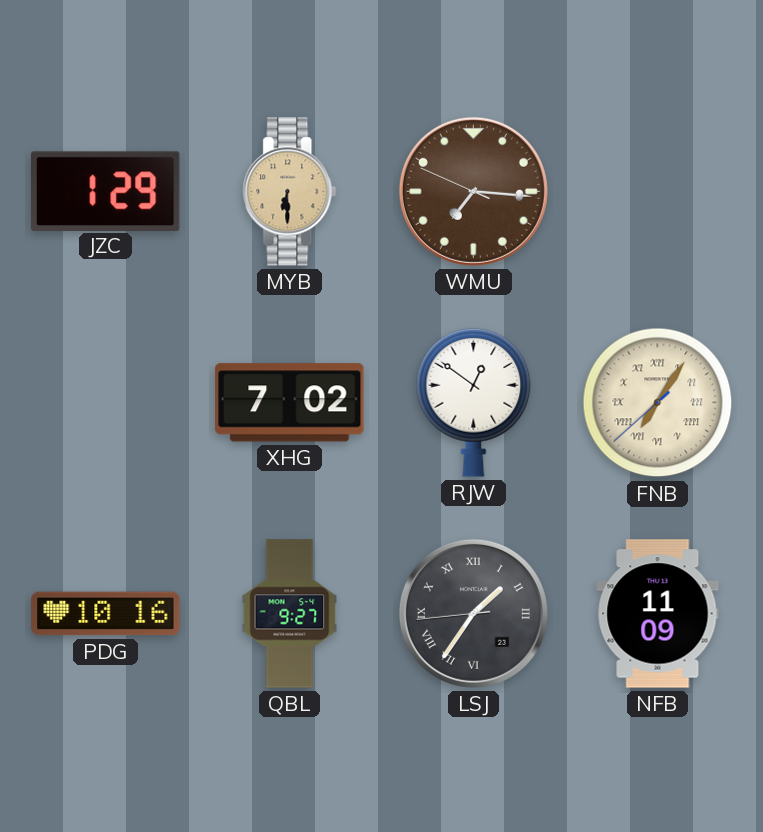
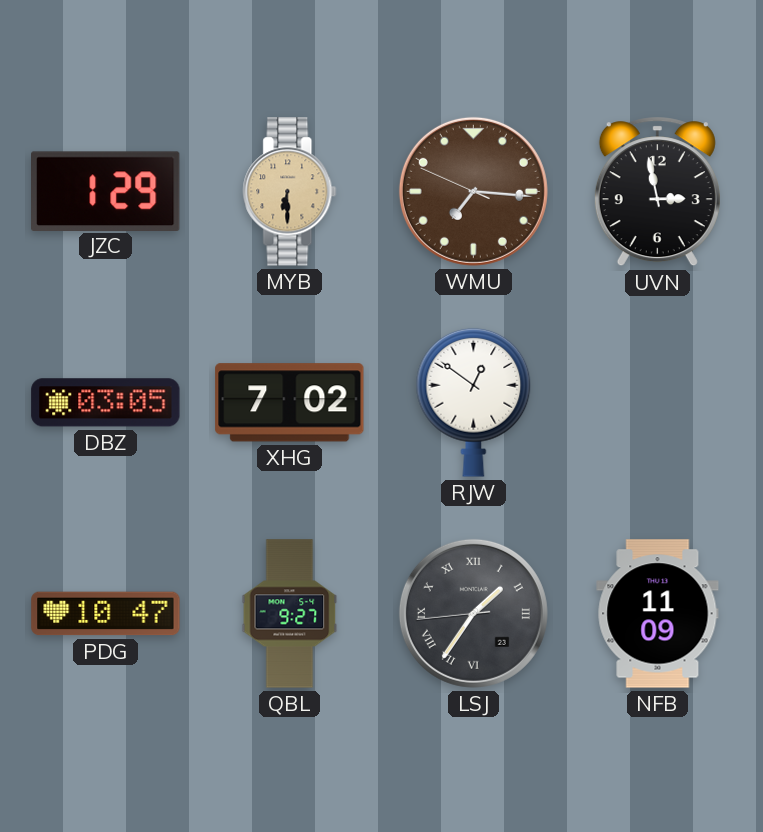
UVN: none -> 2:58
DBZ: none -> 03:05
FNB: 7:05 -> none
PDG: 10:16 -> 10:47
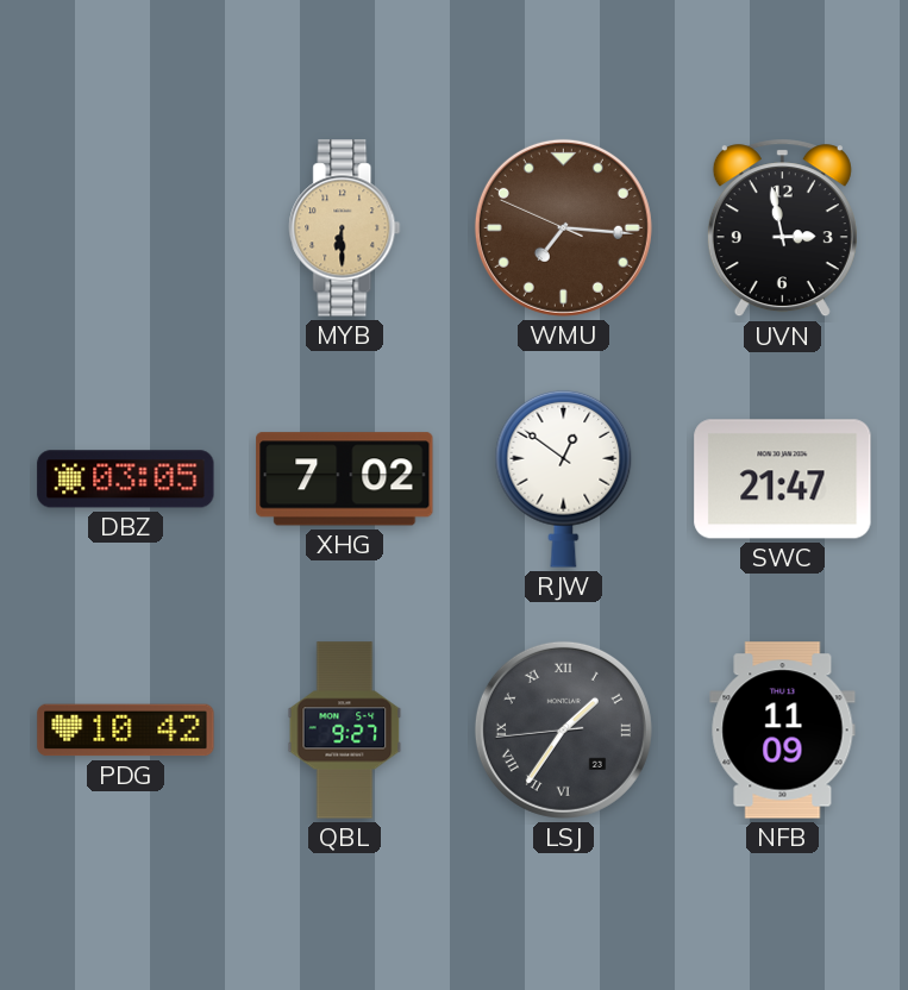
JZC: 1:29 -> none
SWC: none -> 21:47
PDG: 10:47 -> 10:42
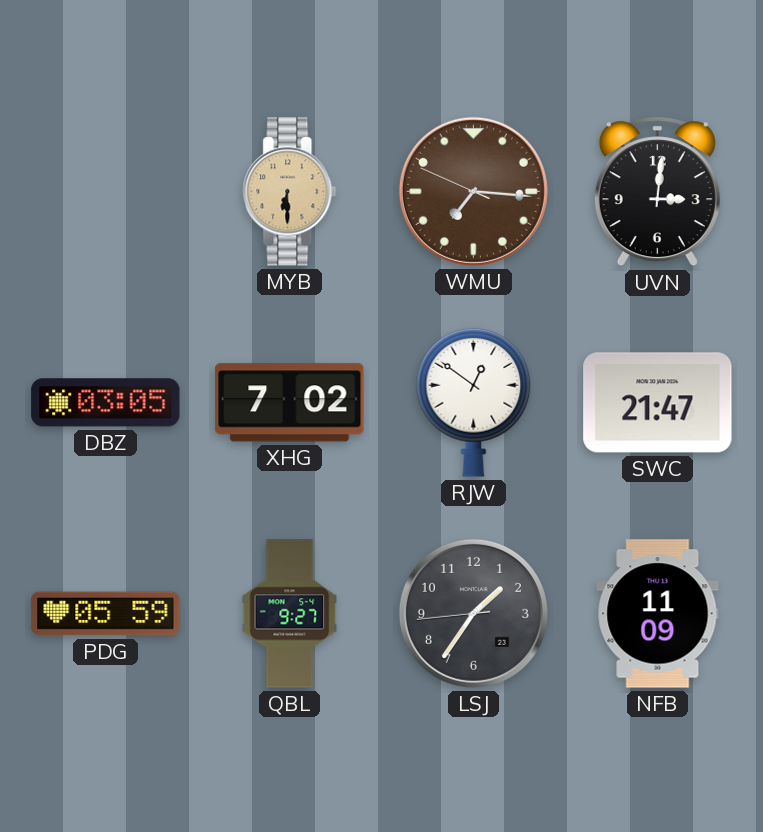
UVN: 2:58 -> 3:01
PDG: 10:42 -> 05:59
LSJ numerals: Roman -> Arabic
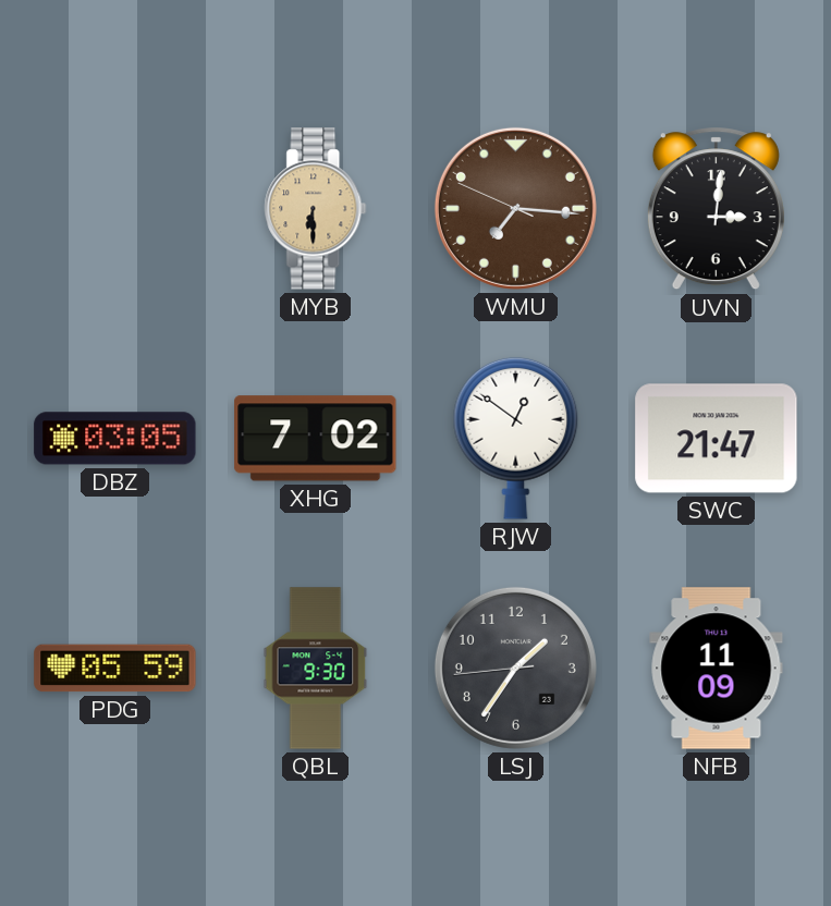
QBL: 9:27 -> 9:30
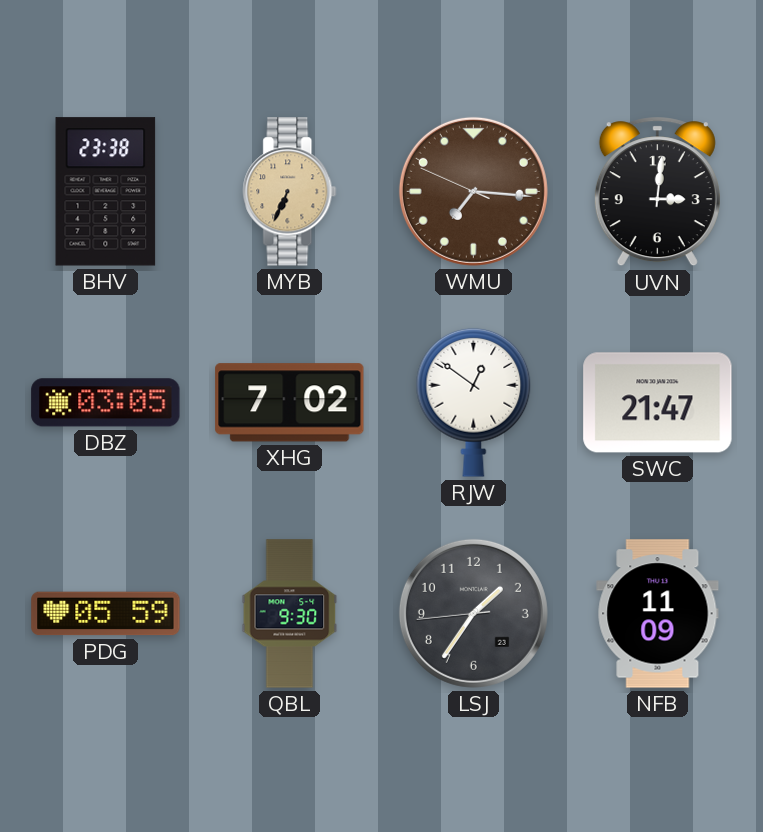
BHV: none -> 23:38
MYB: 6:30 -> 6:34
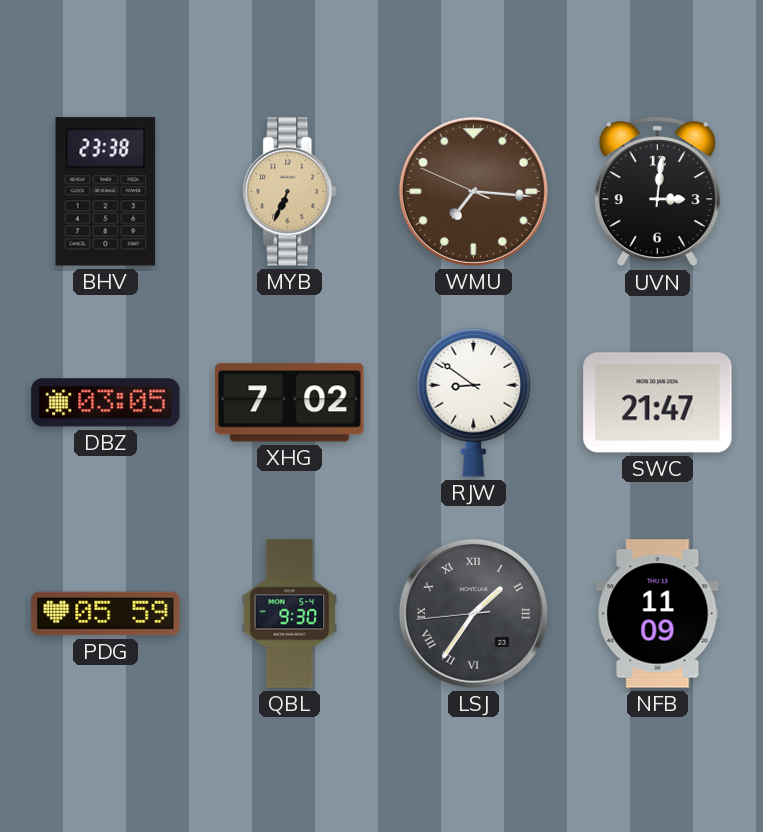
RJW: 12:51 -> 8:51
LSJ numerals: Arabic -> Roman
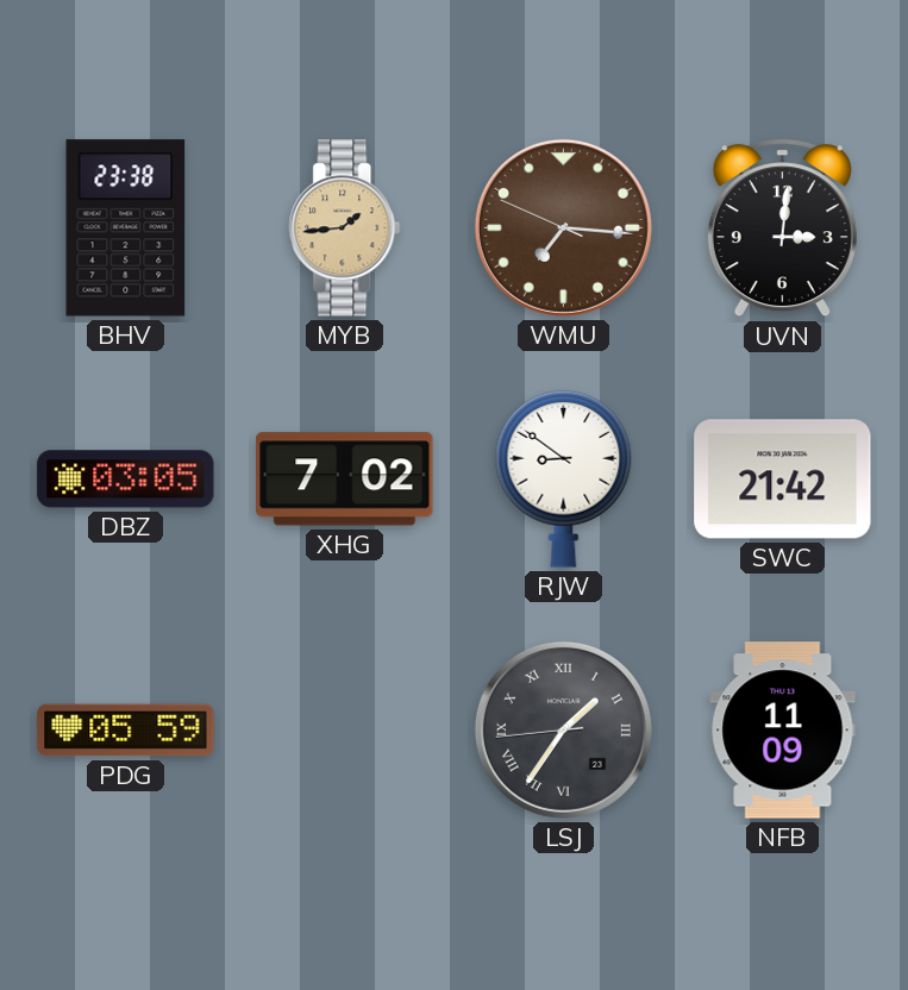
MYB: 6:34 -> 1:44
SWC: 21:47 -> 21:42
QBL: 9:30 -> none
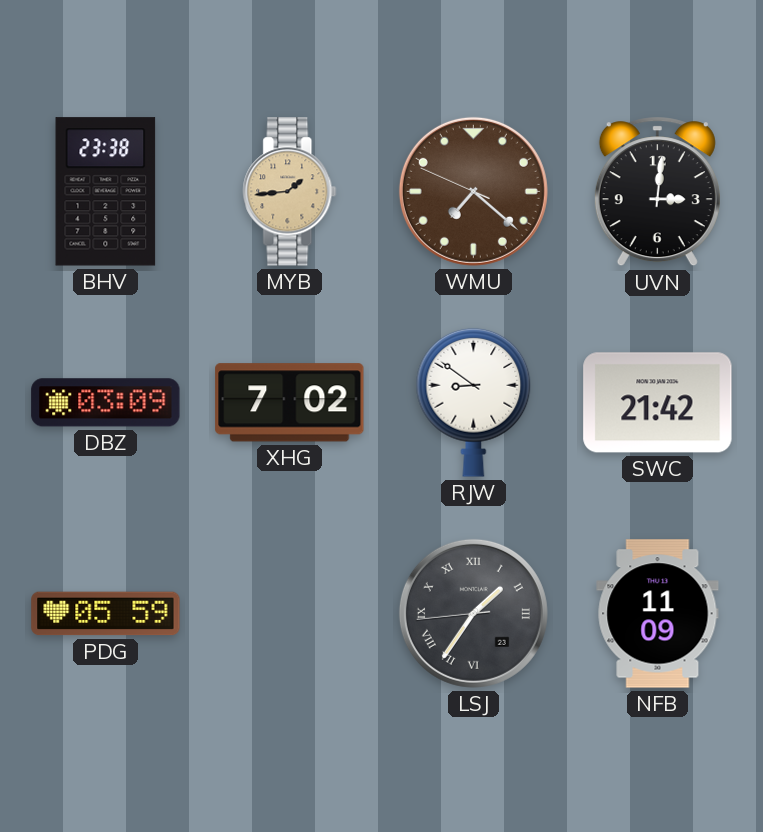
WMU: 7:15 -> 7:21
DBZ: 03:05 -> 03:09
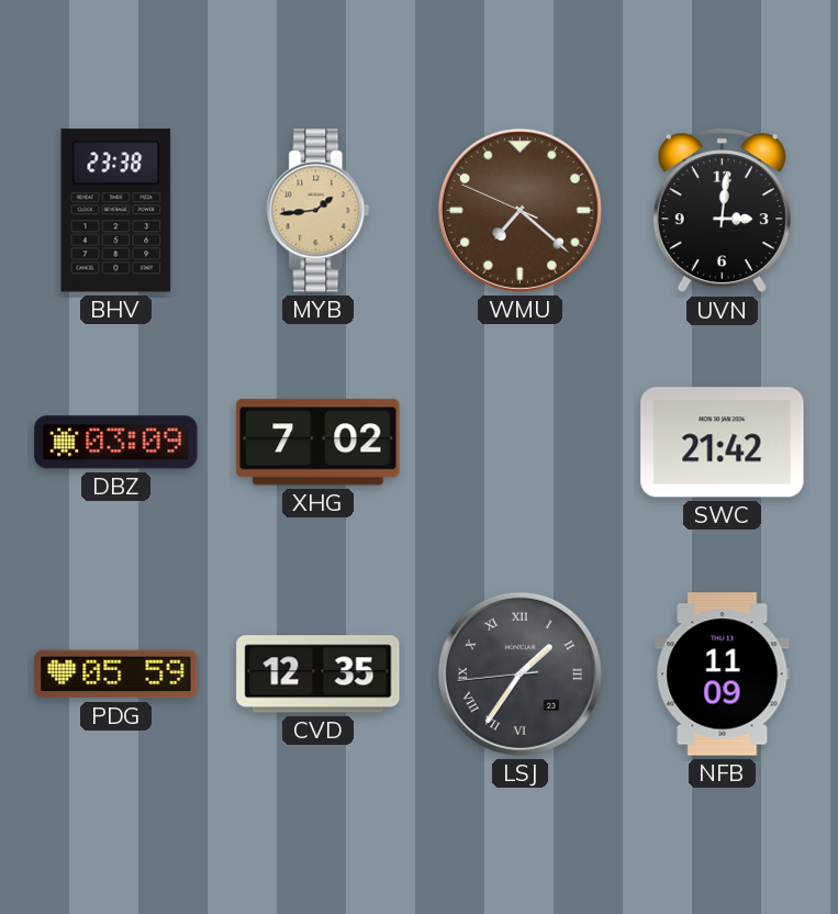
RJW: 8:51 -> none
CVD: none -> 12:35
